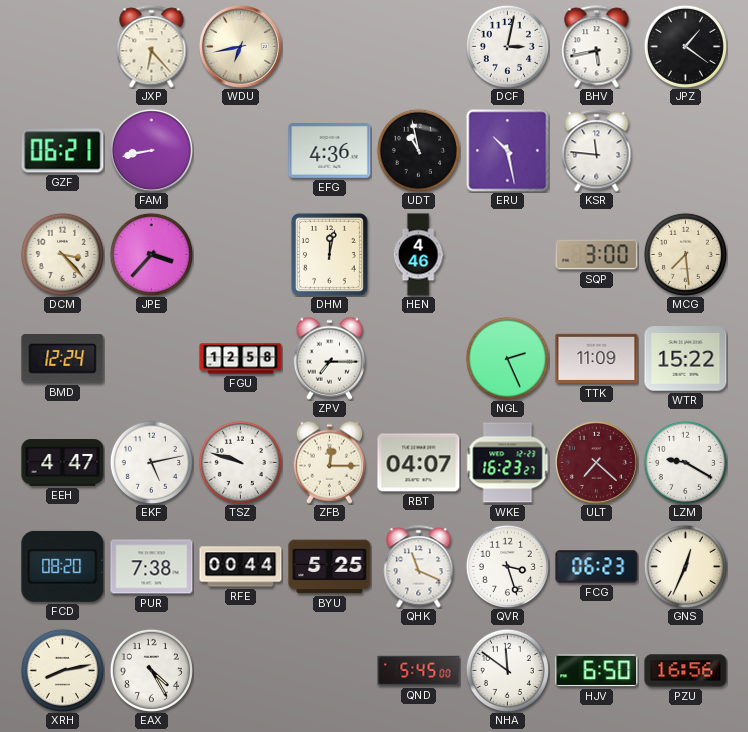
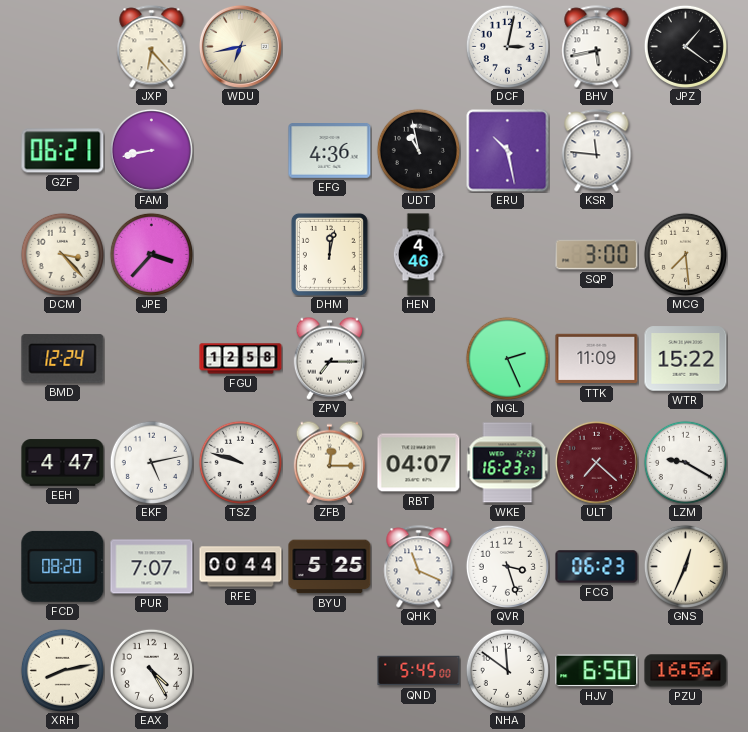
PUR: 7:38 -> 7:07
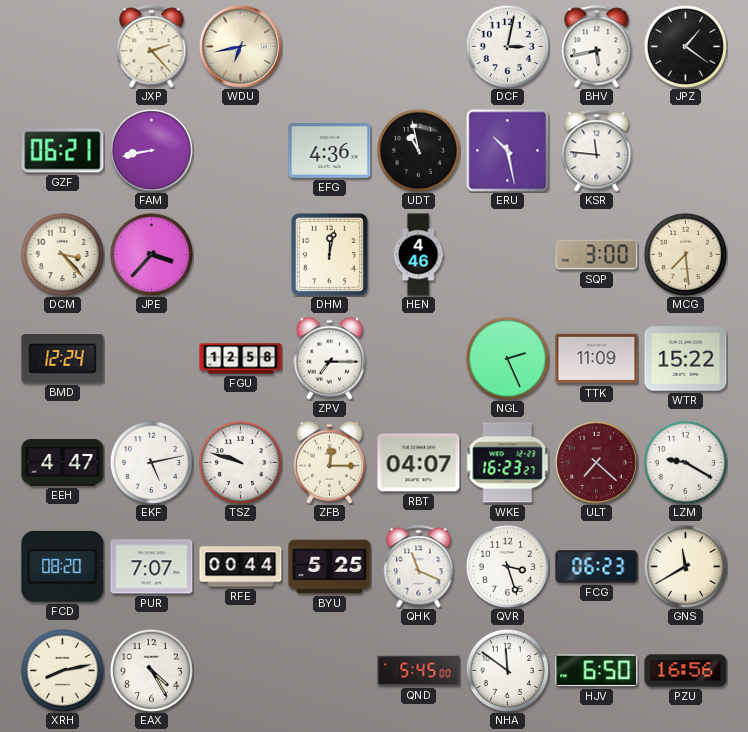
JXP: 6:23 -> 2:23
GNS: 12:34 -> 11:40
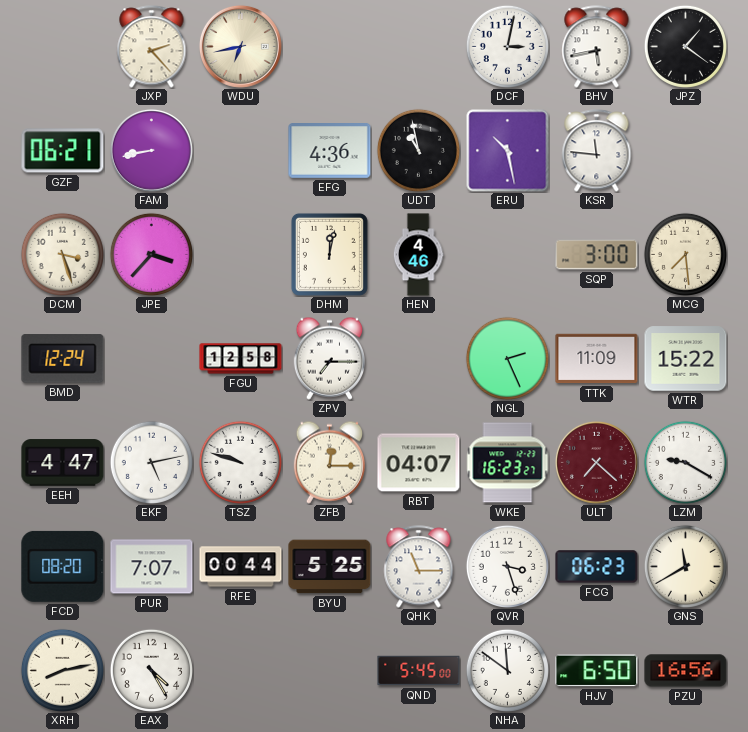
DCM: 3:23 -> 3:27
QHK: 11:19 -> 11:15
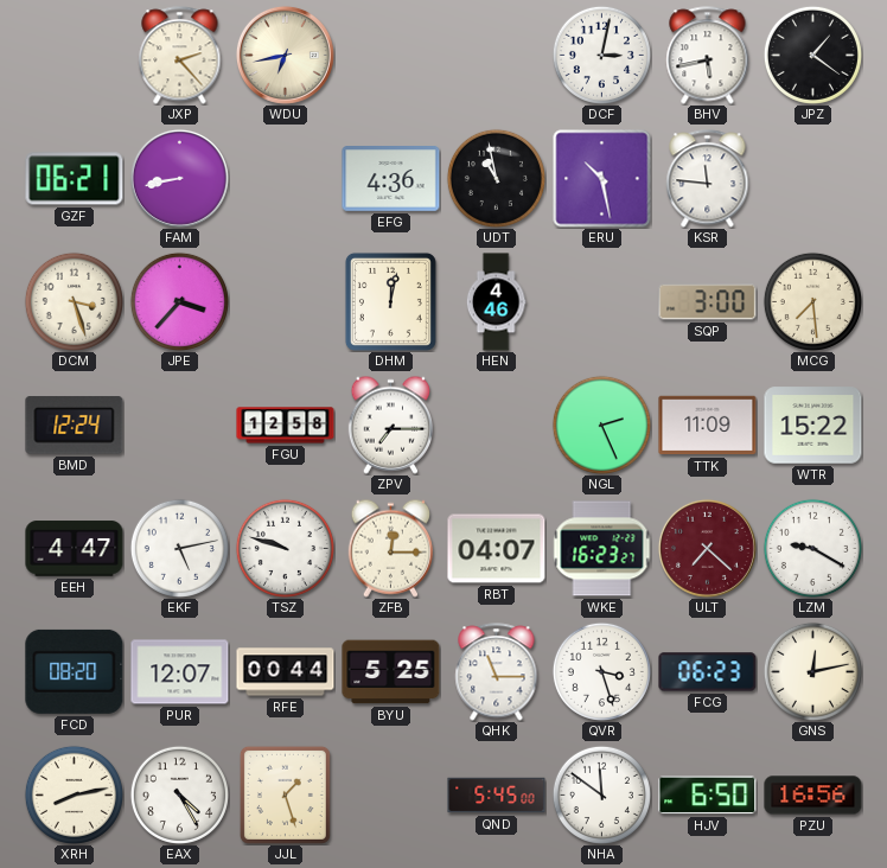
PUR: 7:07 -> 12:07
GNS: 11:40 -> 12:13
JJL: none -> 1:27
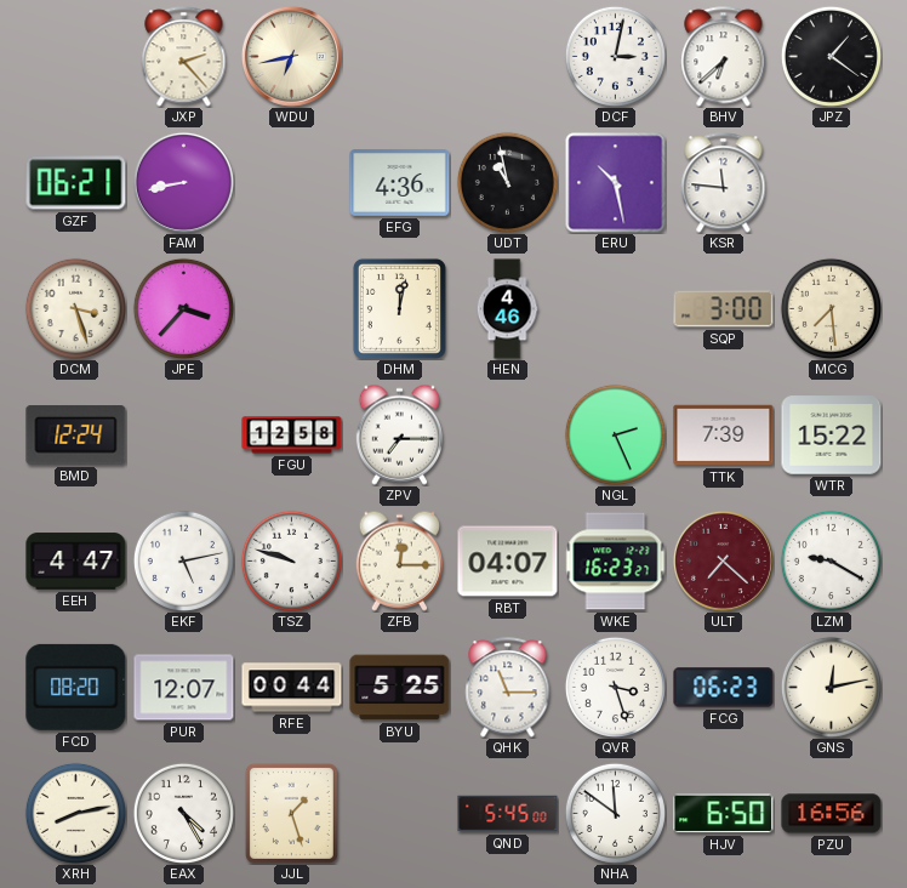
BHV: 5:43 -> 6:38
TTK: 11:09 -> 7:39
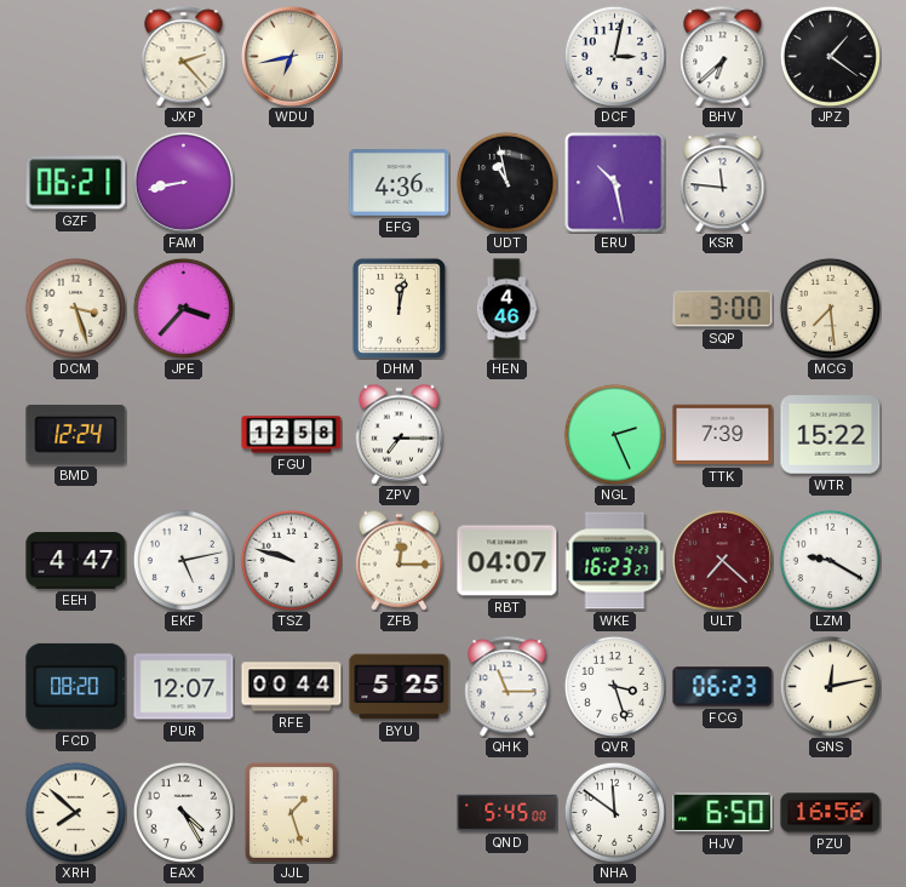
XRH: 8:13 -> 7:52
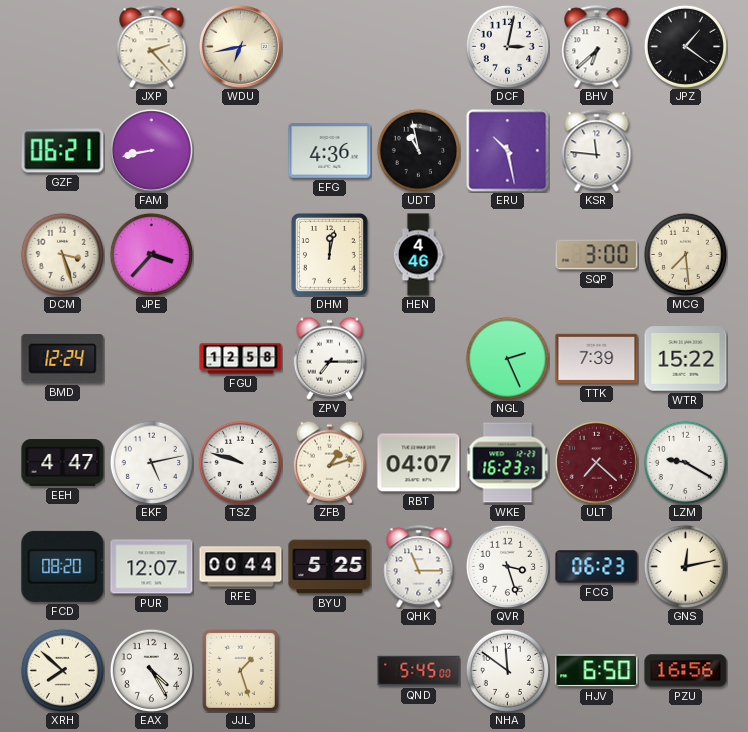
ZFB: 12:15 -> 1:12
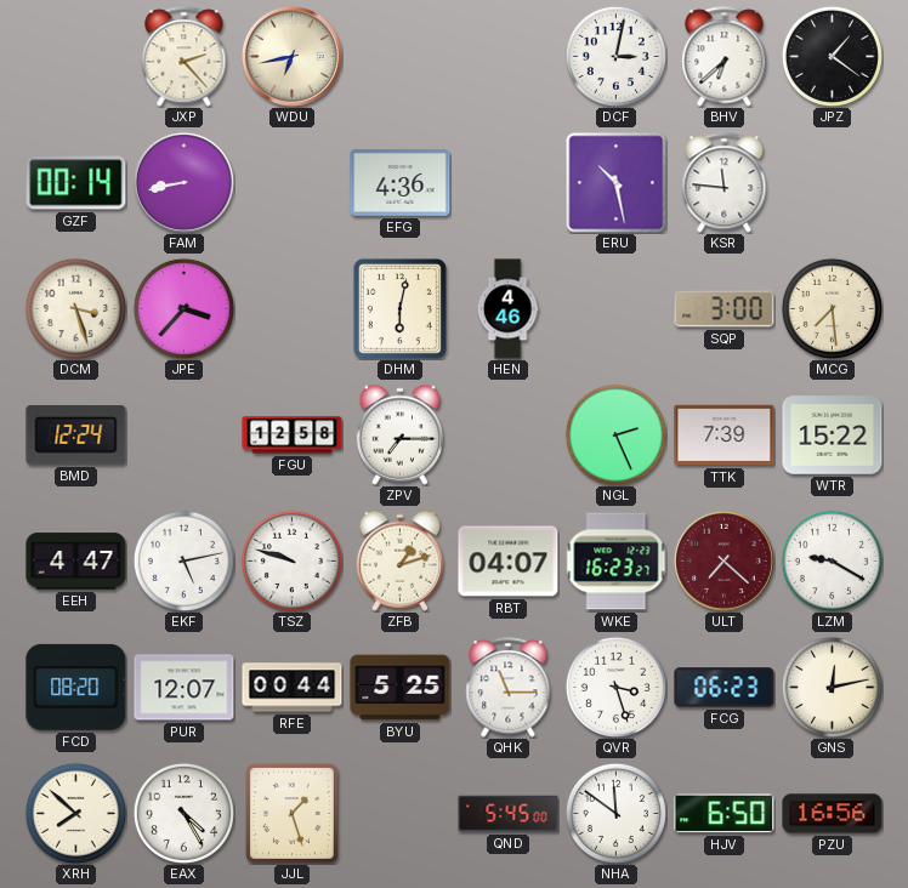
GZF: 06:21 -> 00:14
UDT: 10:58 -> none
DHM: 12:02 -> 6:02
